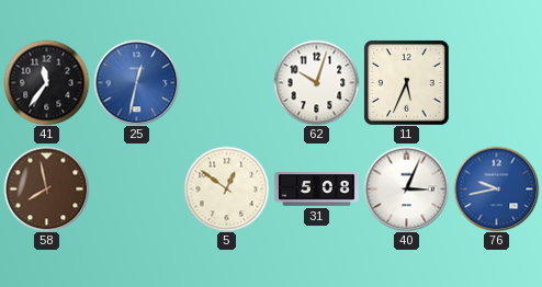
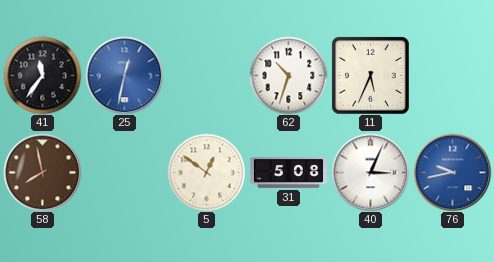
62: 10:03 -> 10:33
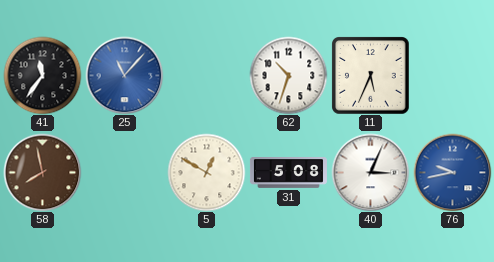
25: 12:32 -> 11:07
5: 12:51 -> 12:50
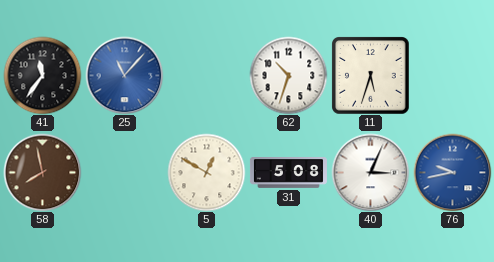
11: 5:34 -> 5:33
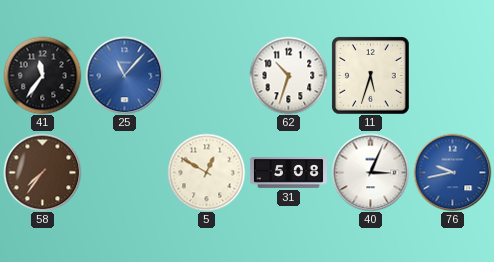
58: 7:58 -> 7:36
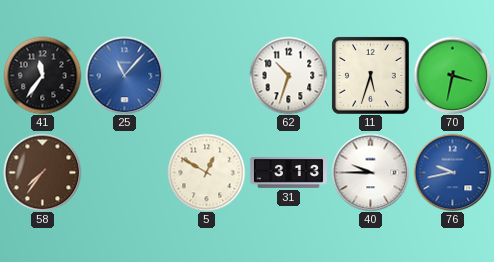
70: none -> 3:32
31: 5:08 -> 3:13
40: 3:04 -> 9:45
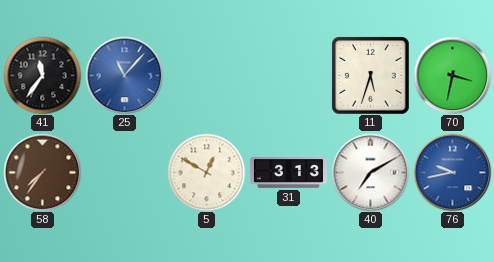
62: 10:33 -> none
40: 9:45 -> 7:10
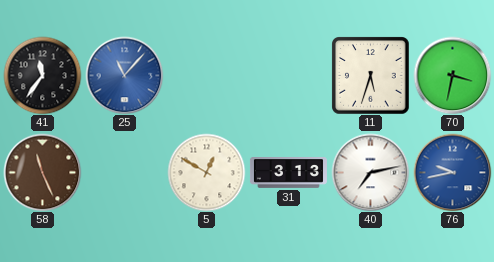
58: 7:36 -> 11:26
40: 7:10 -> 7:13
